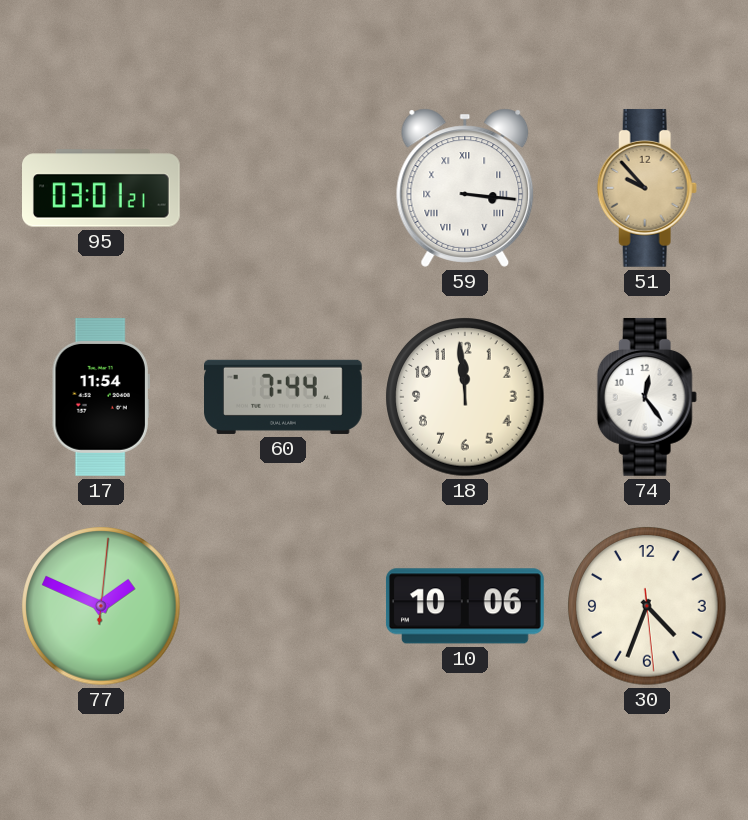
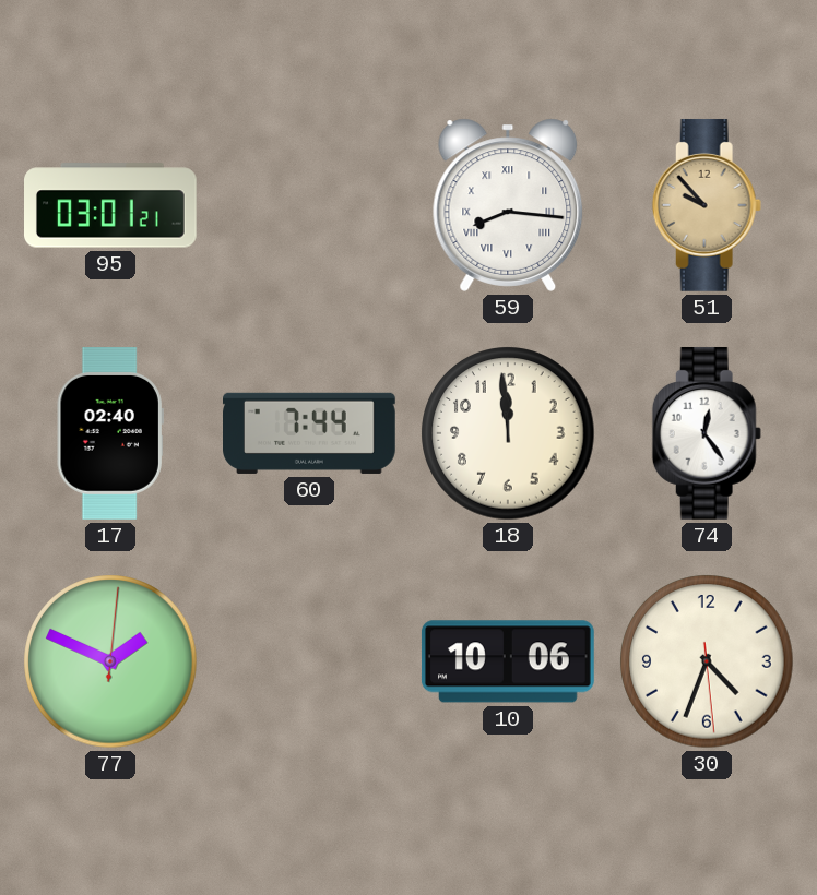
59: 3:16 -> 8:16
17: 11:54 -> 02:40
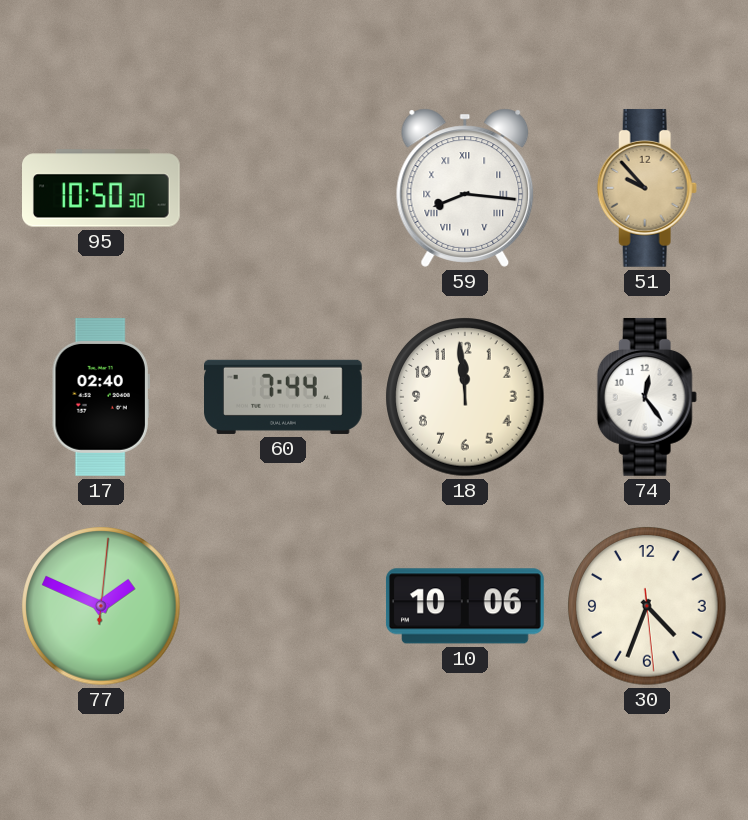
95: 03:01 -> 10:50
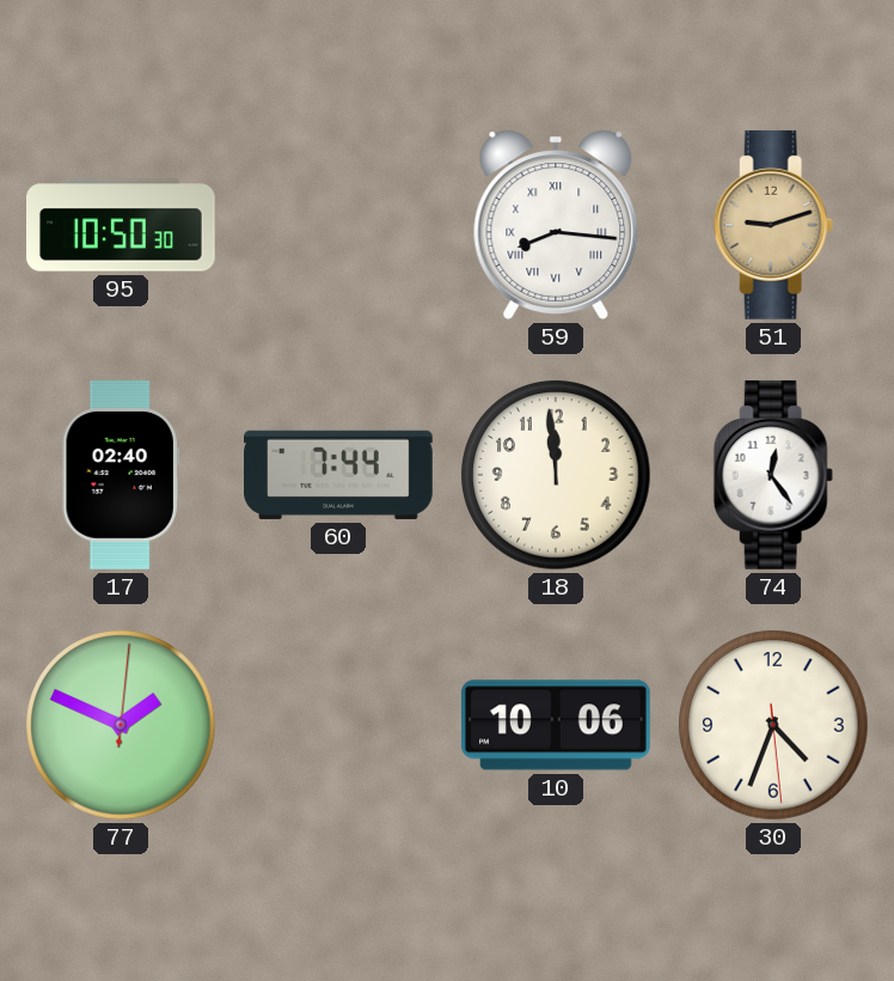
51: 9:53 -> 9:12
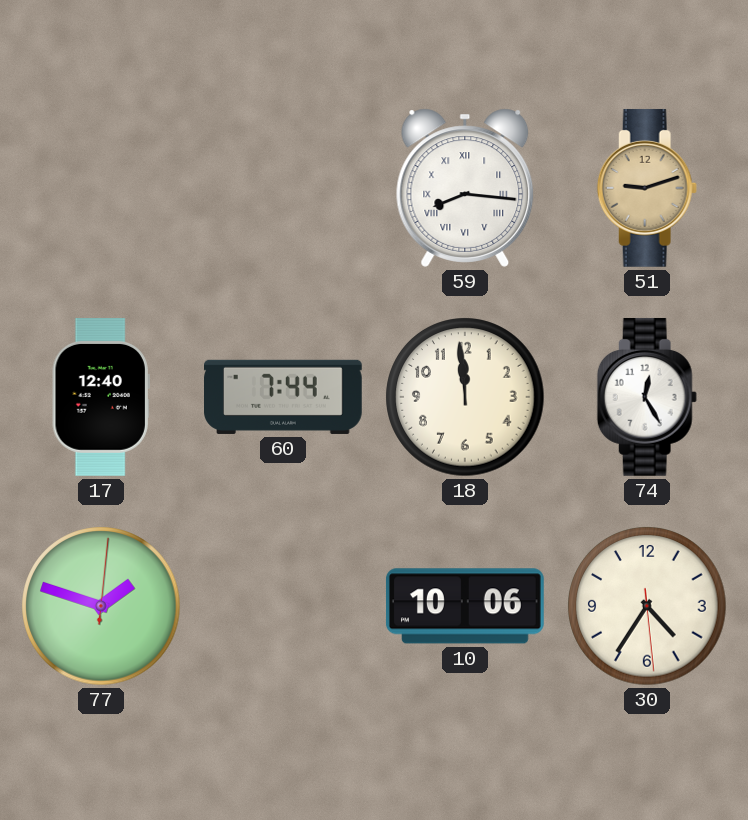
95: 10:50 -> none
17: 02:40 -> 12:40
74: 12:24 -> 12:25
77: 1:49 -> 1:48
30: 4:33 -> 4:35
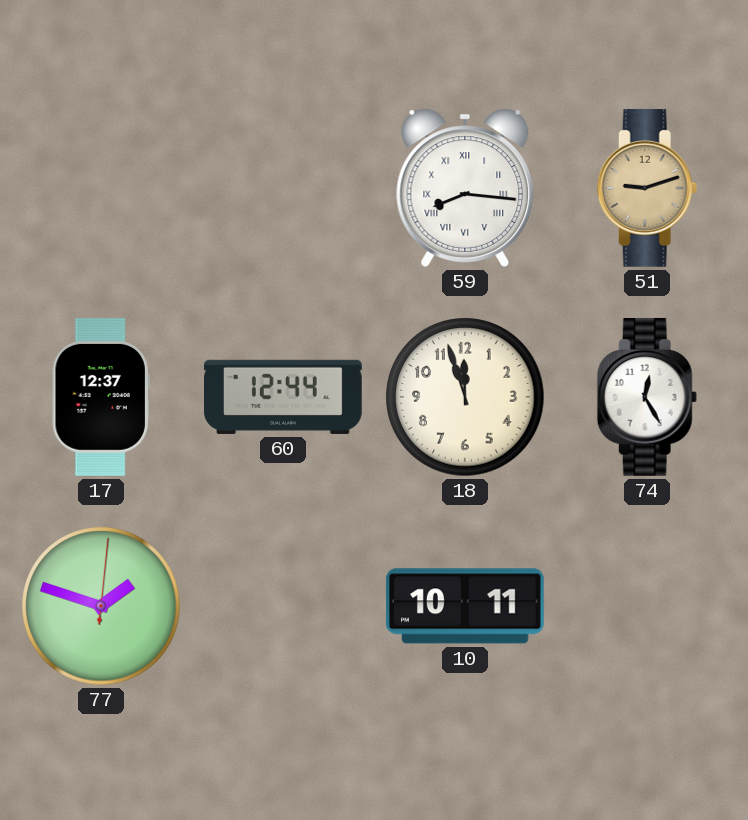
17: 12:40 -> 12:37
60: 7:44 -> 12:44
18: 11:59 -> 11:57
10: 10:06 -> 10:11
30: 4:35 -> none
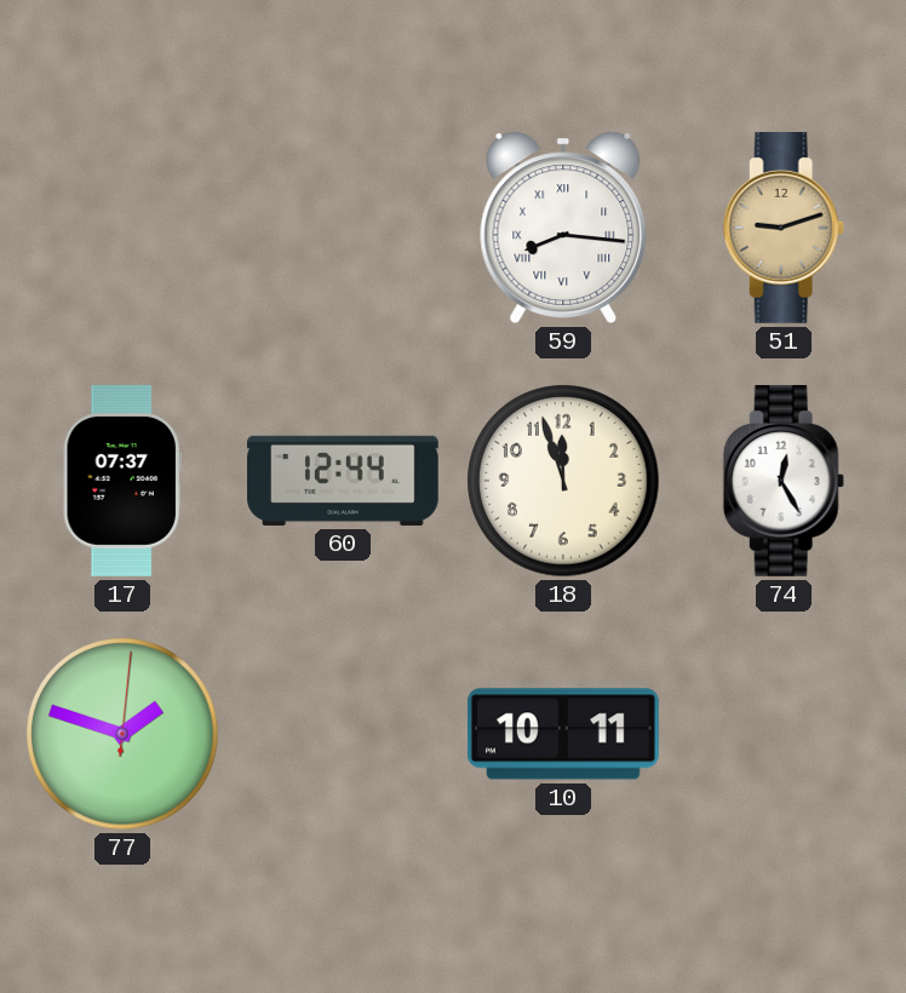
17: 12:37 -> 07:37
